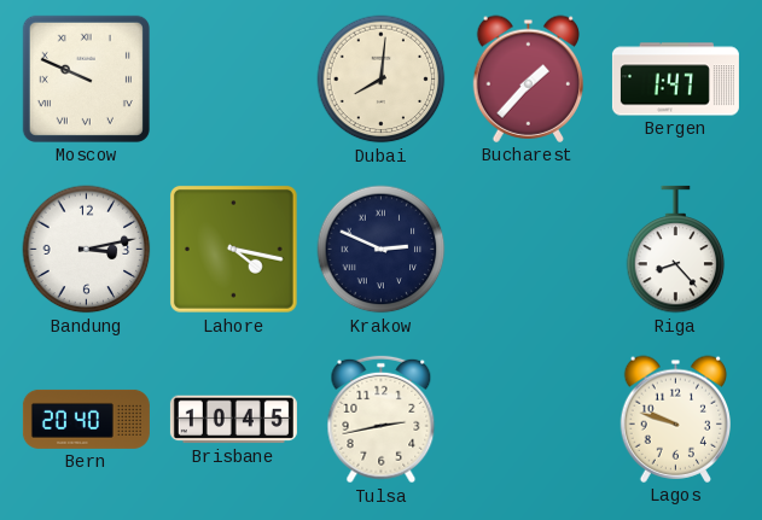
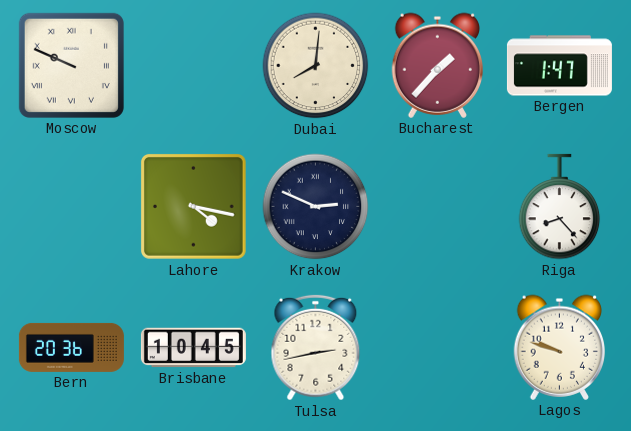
Bandung: 3:13 -> none
Bern: 20:40 -> 20:36
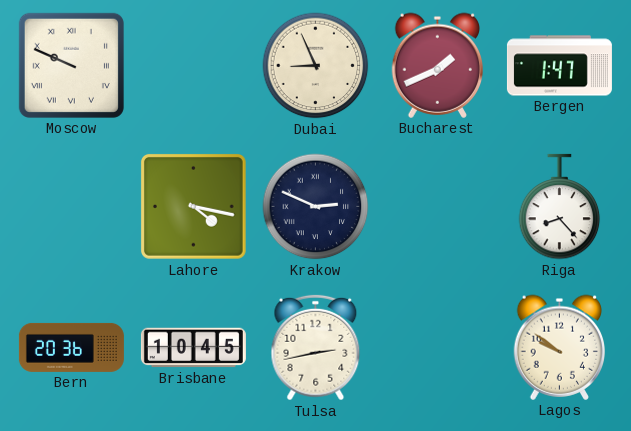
Dubai: 8:01 -> 8:56
Bucharest: 1:37 -> 1:41
Lagos: 9:48 -> 9:51
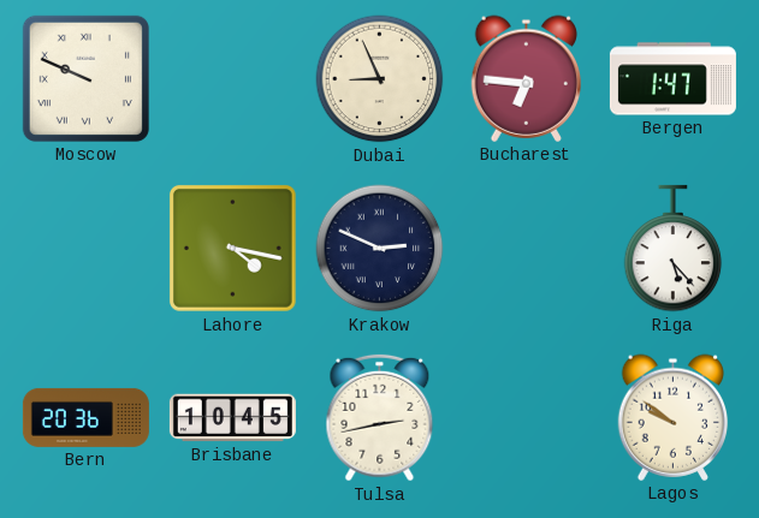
Bucharest: 1:41 -> 6:46
Riga: 8:23 -> 5:23
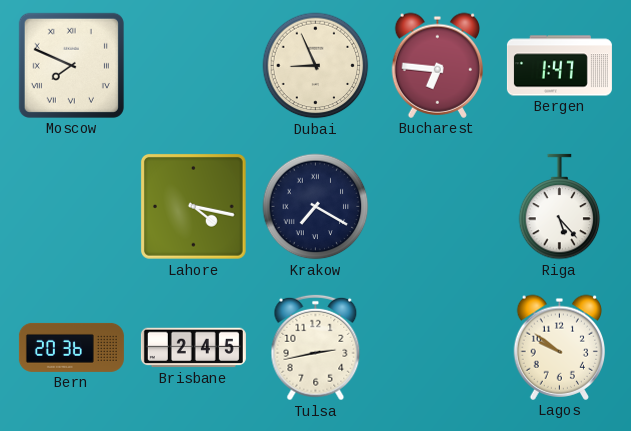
Moscow: 9:49 -> 7:49
Krakow: 2:49 -> 7:20
Brisbane: 10:45 -> 2:45
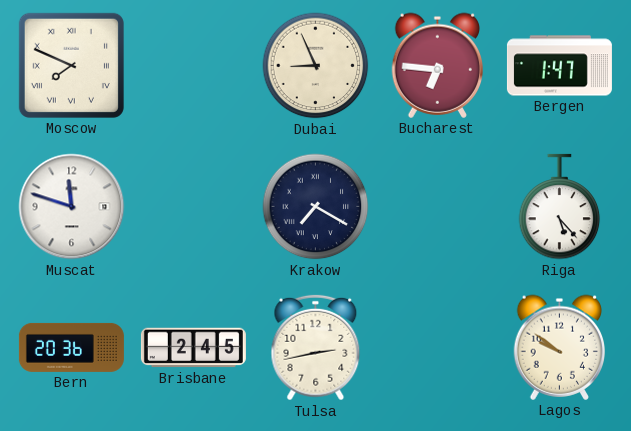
Muscat: none -> 11:48
Lahore: 4:17 -> none
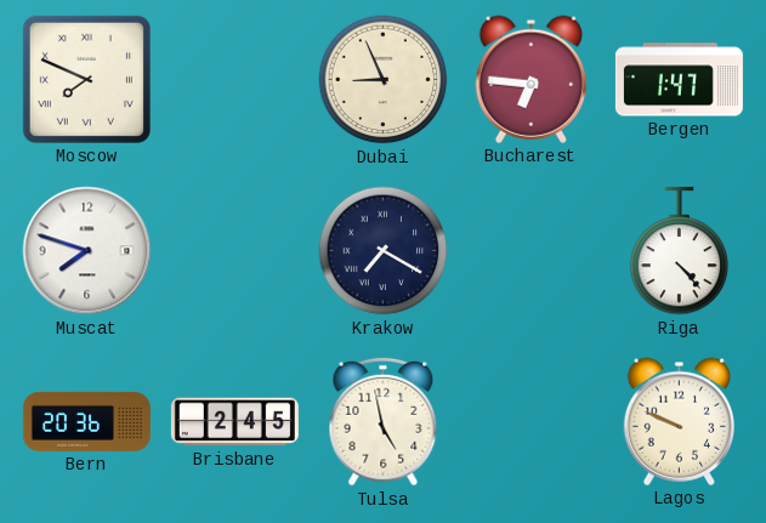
Muscat: 11:48 -> 7:48
Riga: 5:23 -> 4:23
Tulsa: 2:43 -> 4:58
Lagos: 9:51 -> 9:49
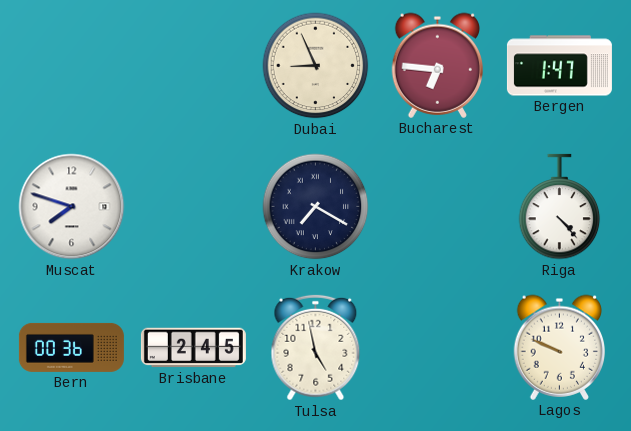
Moscow: 7:49 -> none
Bern: 20:36 -> 00:36
